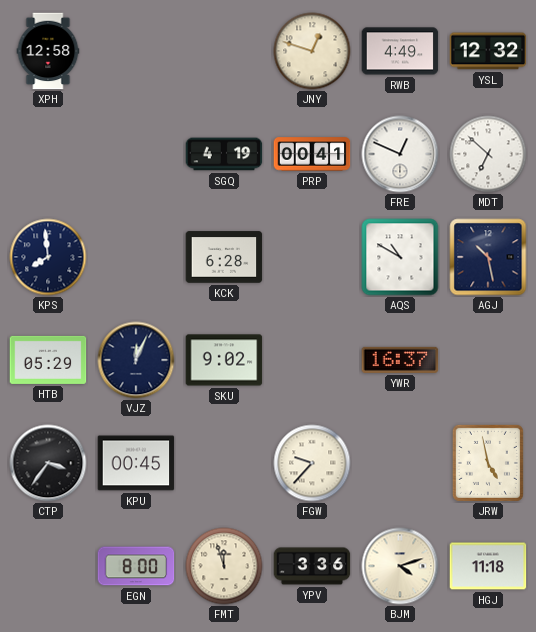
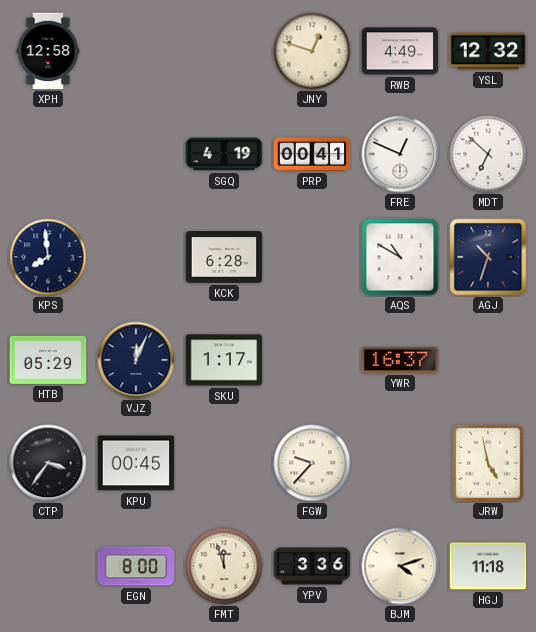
AGJ: 10:28 -> 10:33
SKU: 9:02 -> 1:17
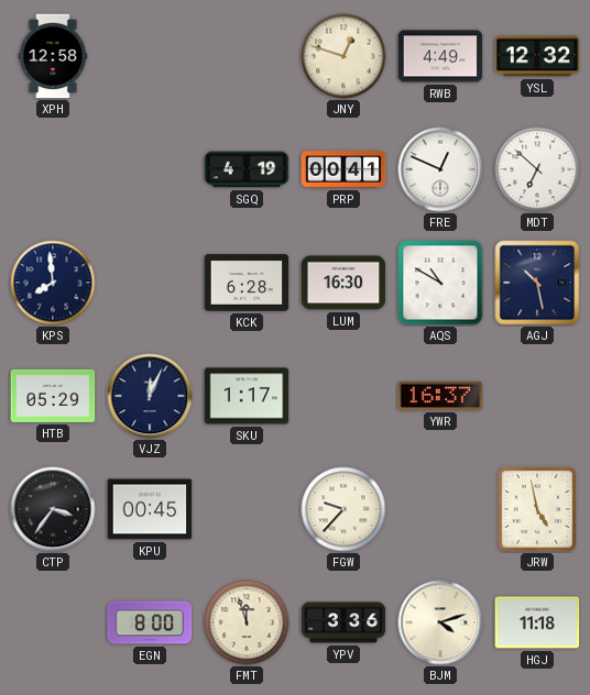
LUM: none -> 16:30
AGJ: 10:33 -> 10:28
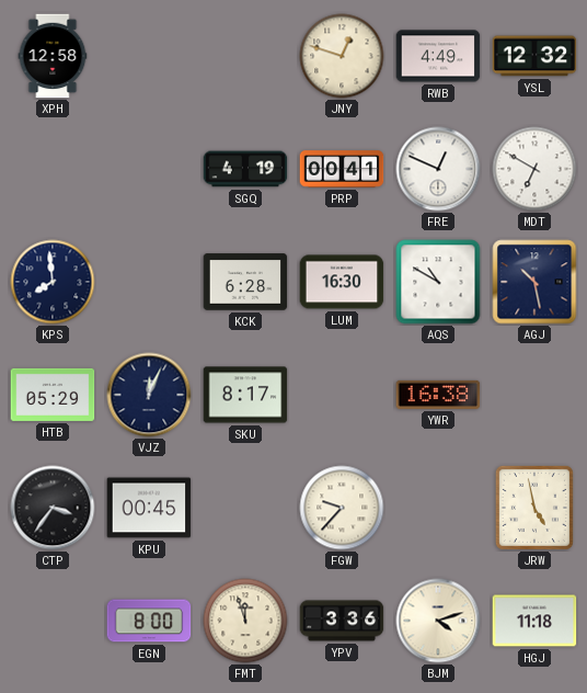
MDT: 6:52 -> 6:50
SKU: 1:17 -> 8:17
YWR: 16:37 -> 16:38
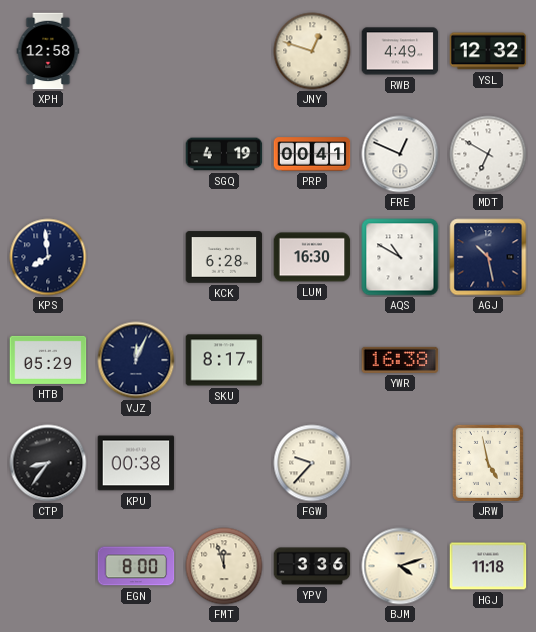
CTP: 3:36 -> 8:36
KPU: 00:45 -> 00:38
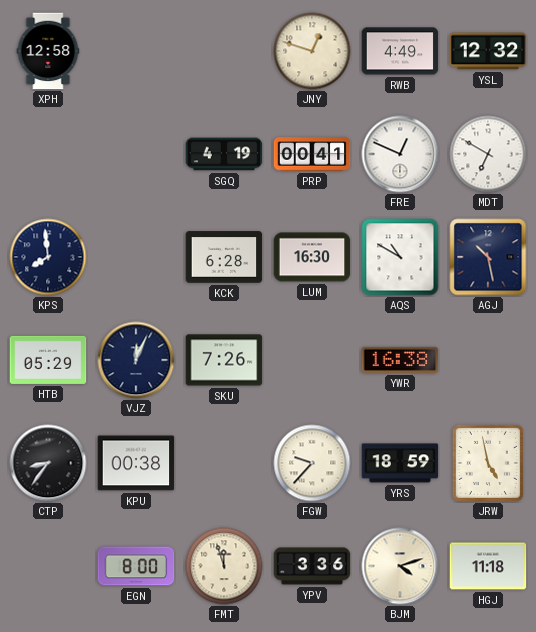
SKU: 8:17 -> 7:26
YRS: none -> 18:59
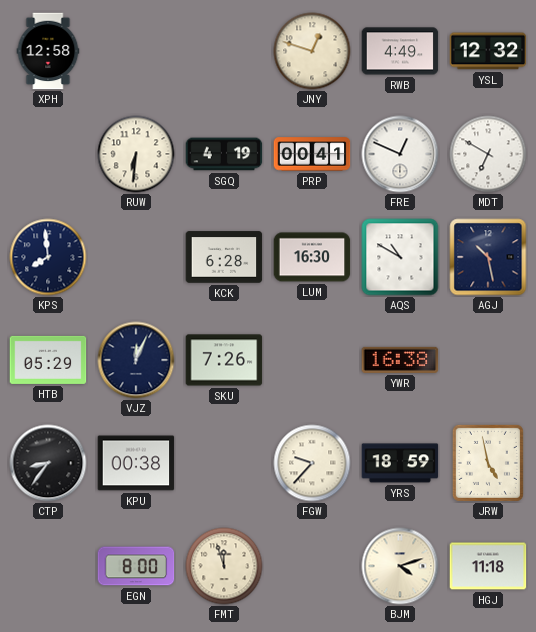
RUW: none -> 6:31
YPV: 3:36 -> none
